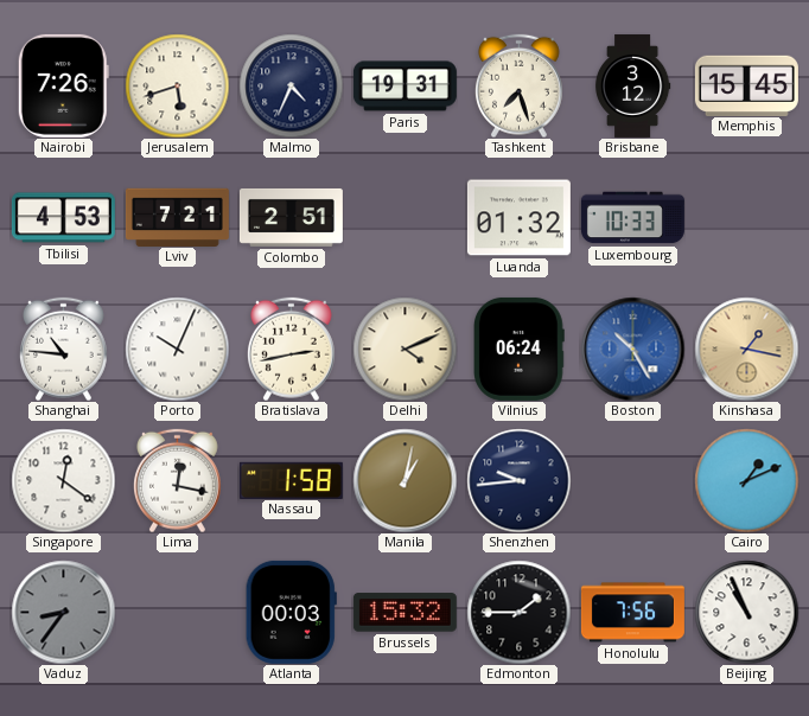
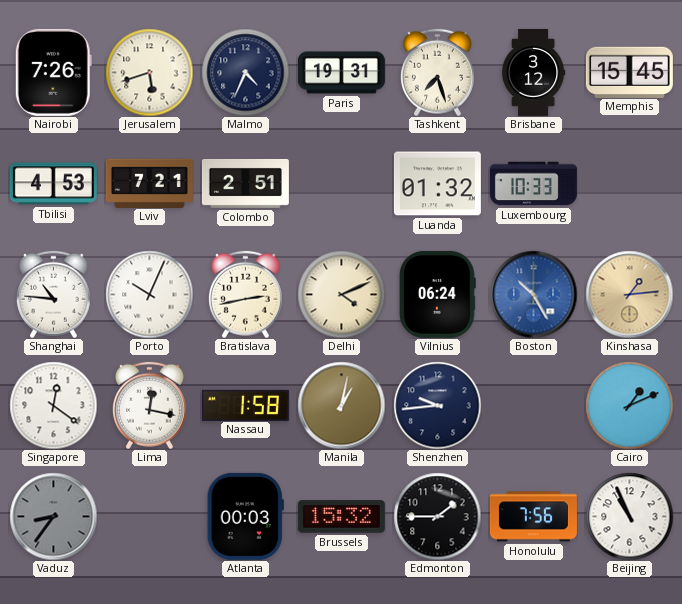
Kinshasa: 1:17 -> 1:14
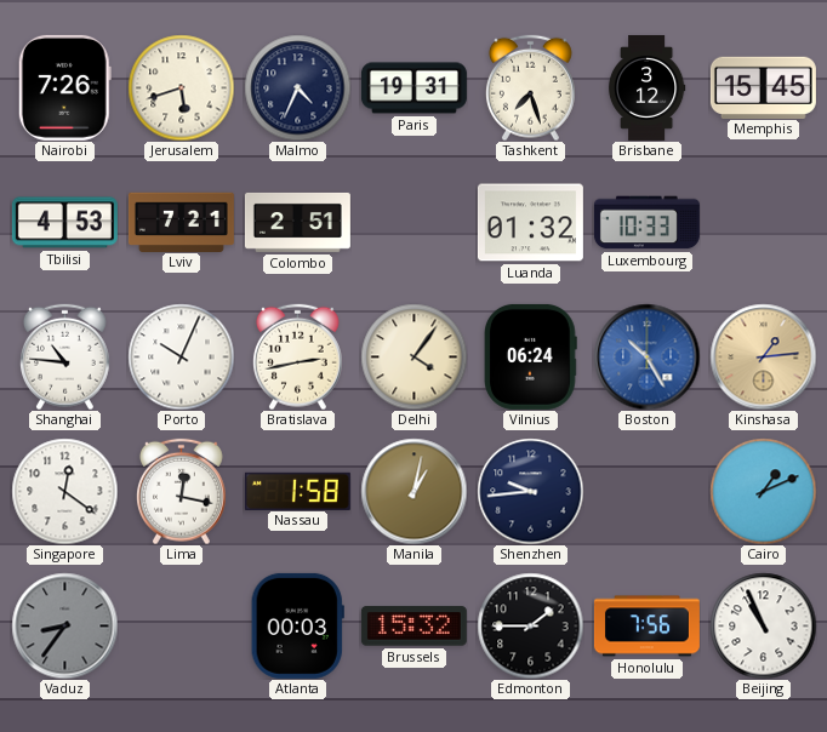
Delhi: 4:11 -> 4:06
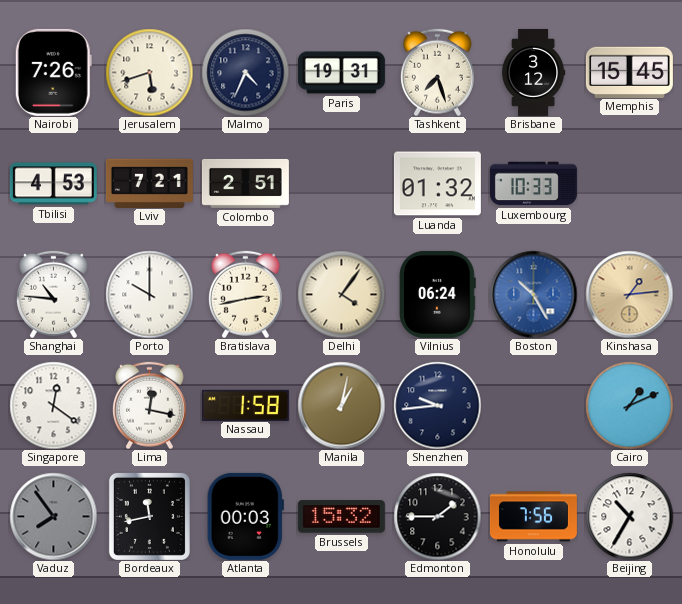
Porto: 10:04 -> 10:00
Vaduz: 8:36 -> 7:54
Bordeaux: none -> 11:43
Beijing: 10:56 -> 10:35
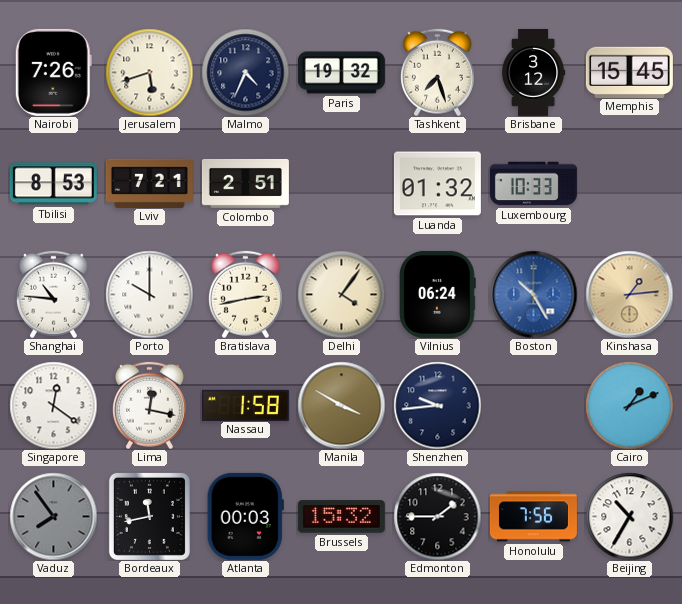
Paris: 19:31 -> 19:32
Tbilisi: 4:53 -> 8:53
Manila: 1:02 -> 3:50
